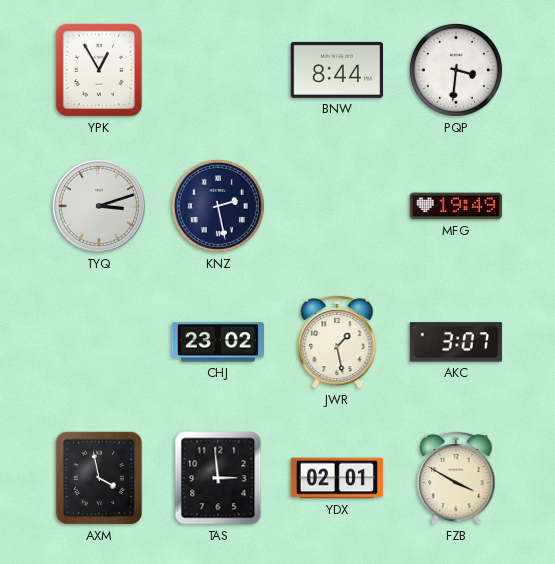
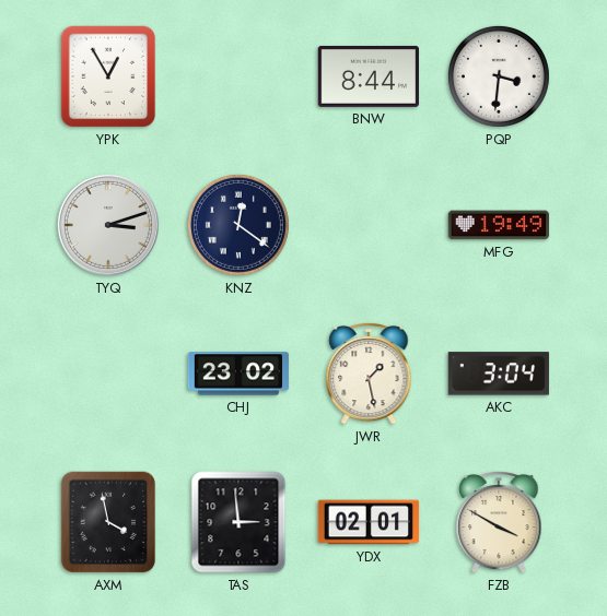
KNZ: 2:28 -> 12:21
AKC: 3:07 -> 3:04
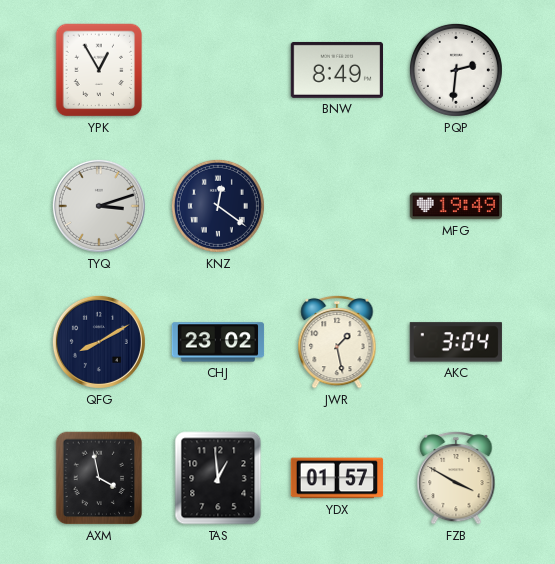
BNW: 8:44 -> 8:49
PQP: 3:31 -> 2:31
QFG: none -> 8:10
TAS: 2:59 -> 12:59
YDX: 02:01 -> 01:57
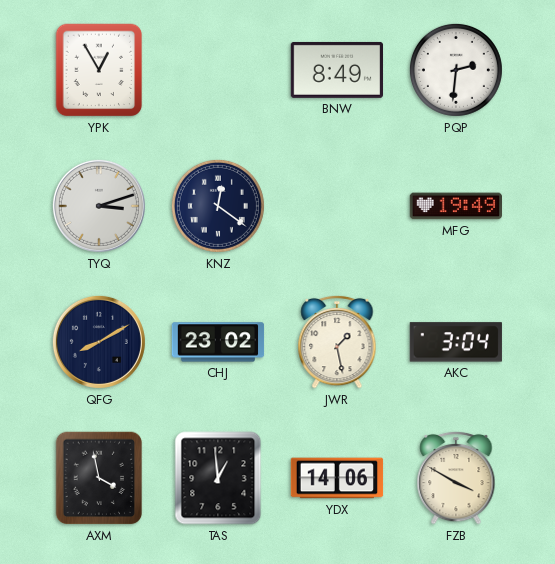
YDX: 01:57 -> 14:06
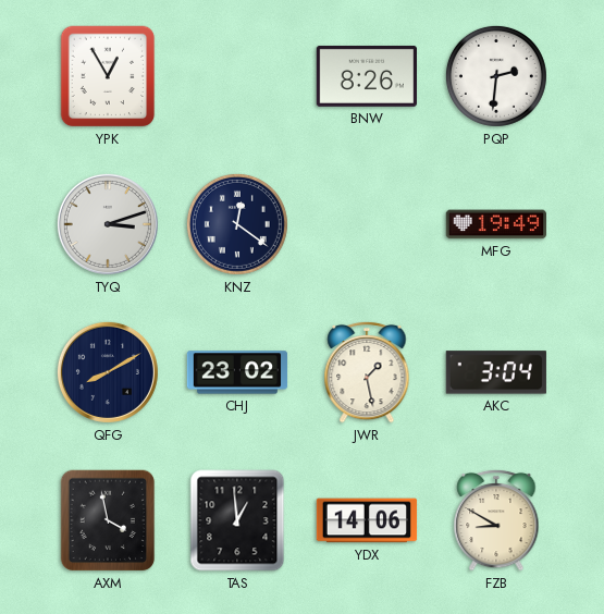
BNW: 8:49 -> 8:26
FZB: 3:50 -> 8:50
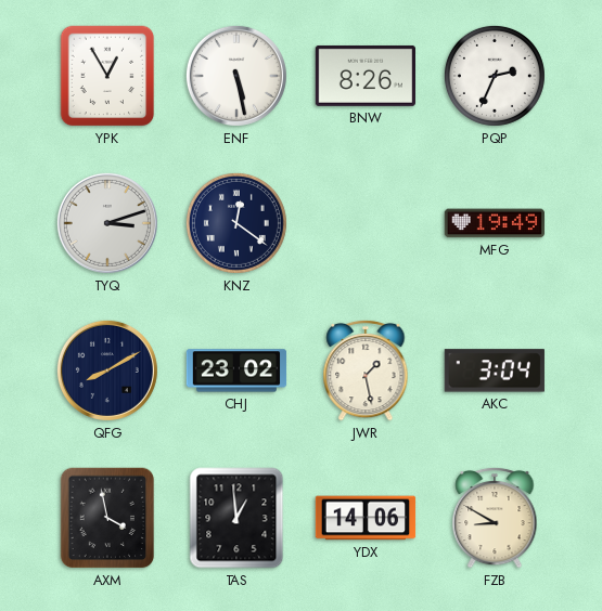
ENF: none -> 5:28
PQP: 2:31 -> 2:34
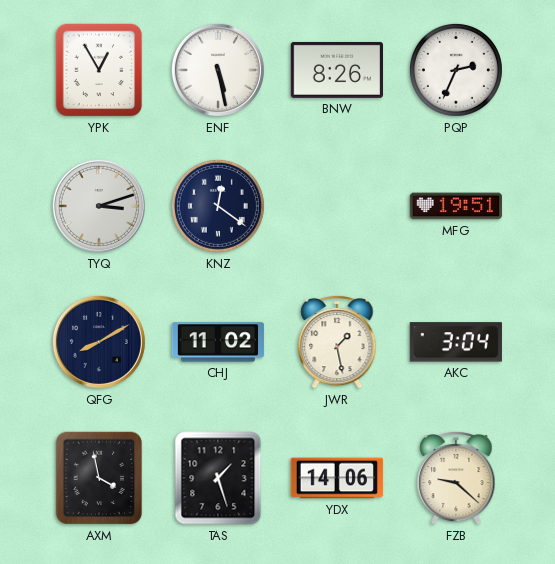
MFG: 19:49 -> 19:51
CHJ: 23:02 -> 11:02
TAS: 12:59 -> 1:27
FZB: 8:50 -> 9:22
